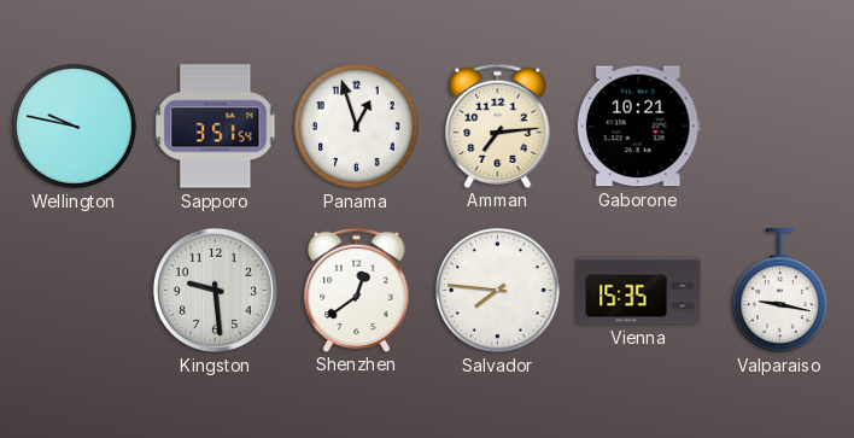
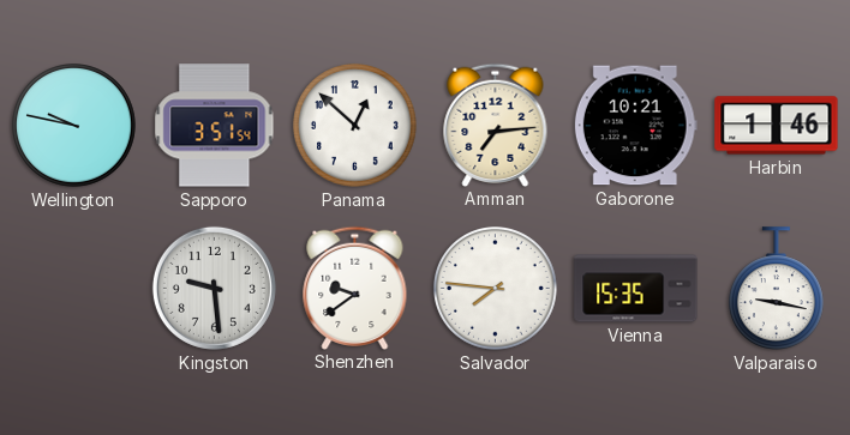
Panama: 12:57 -> 12:52
Harbin: none -> 1:46
Shenzhen: 12:39 -> 9:39
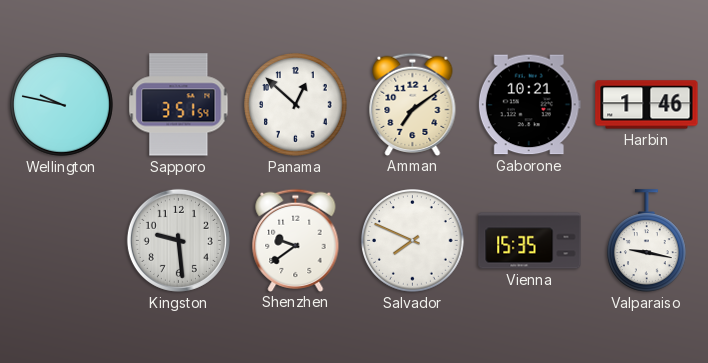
Amman: 7:14 -> 7:09
Salvador: 7:46 -> 7:49
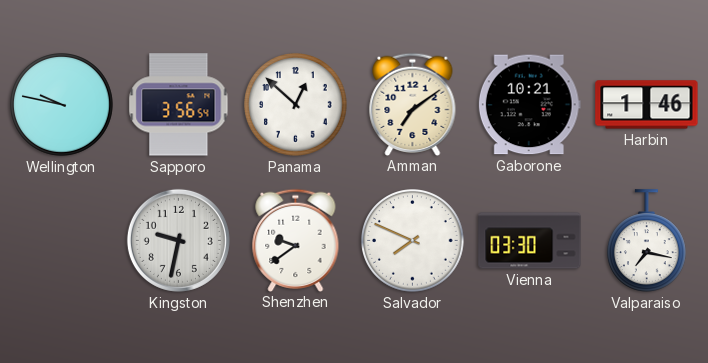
Sapporo: 3:51 -> 3:56
Kingston: 9:29 -> 9:32
Vienna: 15:35 -> 03:30
Valparaiso: 9:17 -> 7:17
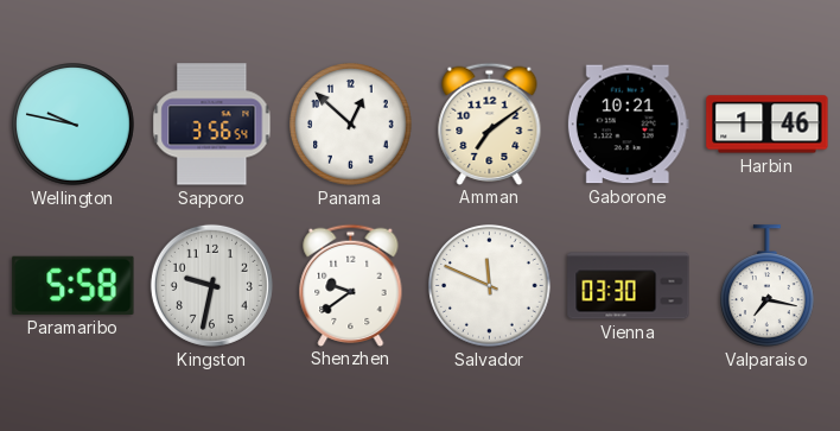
Paramaribo: none -> 5:58
Salvador: 7:49 -> 11:49
